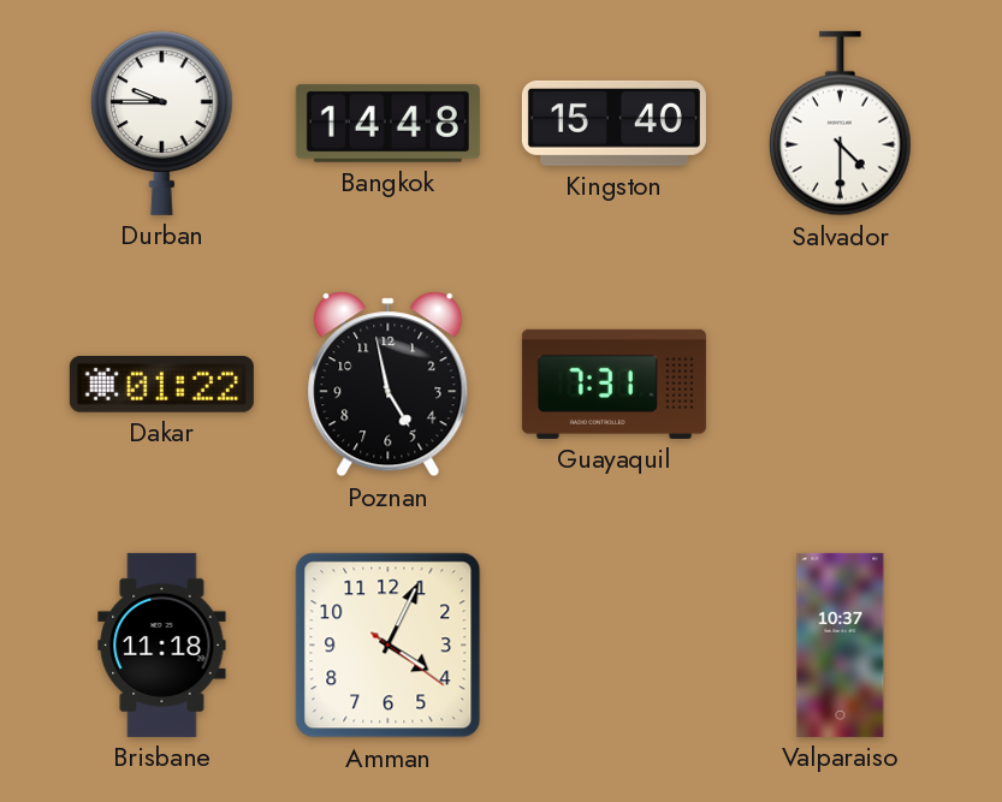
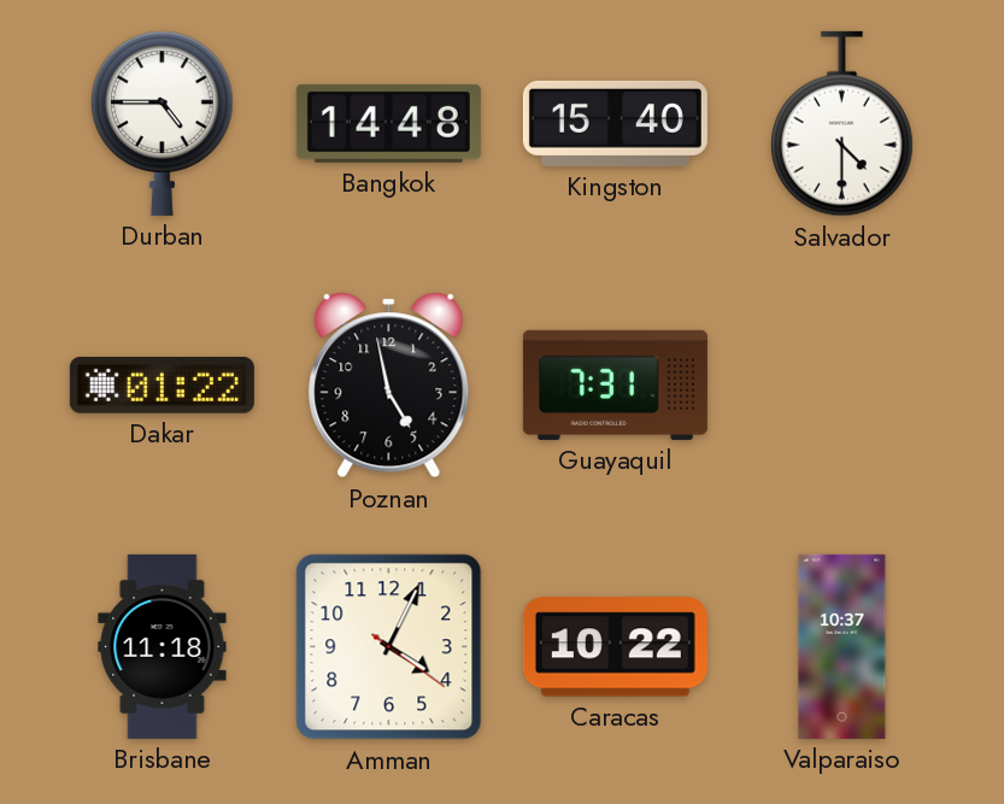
Durban: 9:45 -> 4:45
Caracas: none -> 10:22
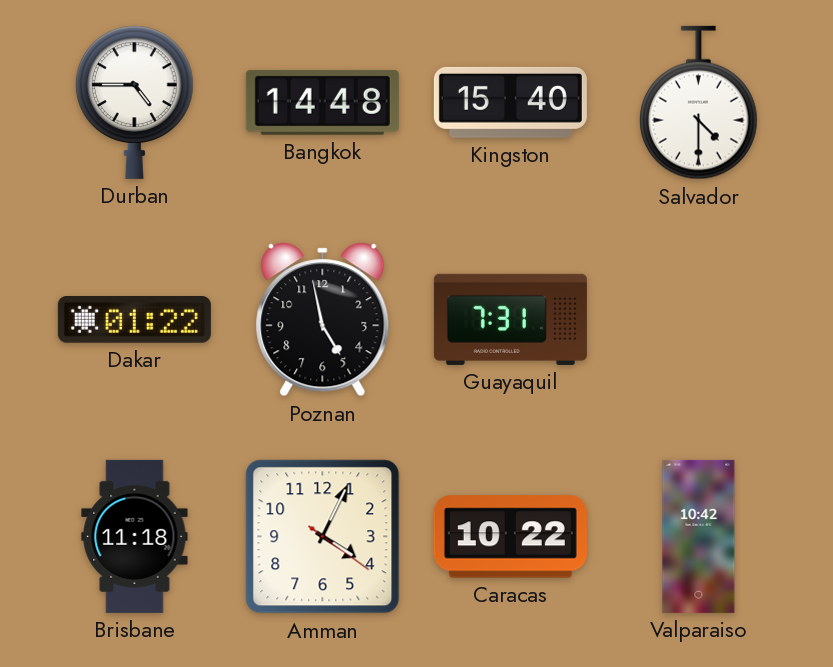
Valparaiso: 10:37 -> 10:42
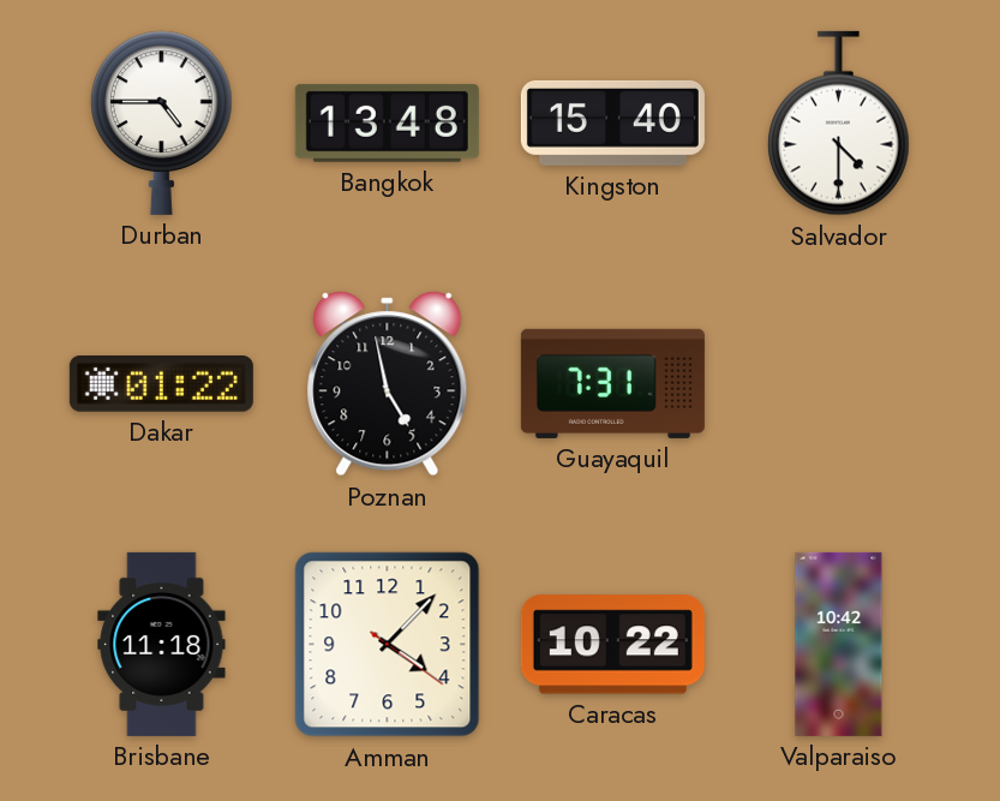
Bangkok: 14:48 -> 13:48
Amman: 4:04 -> 4:07
